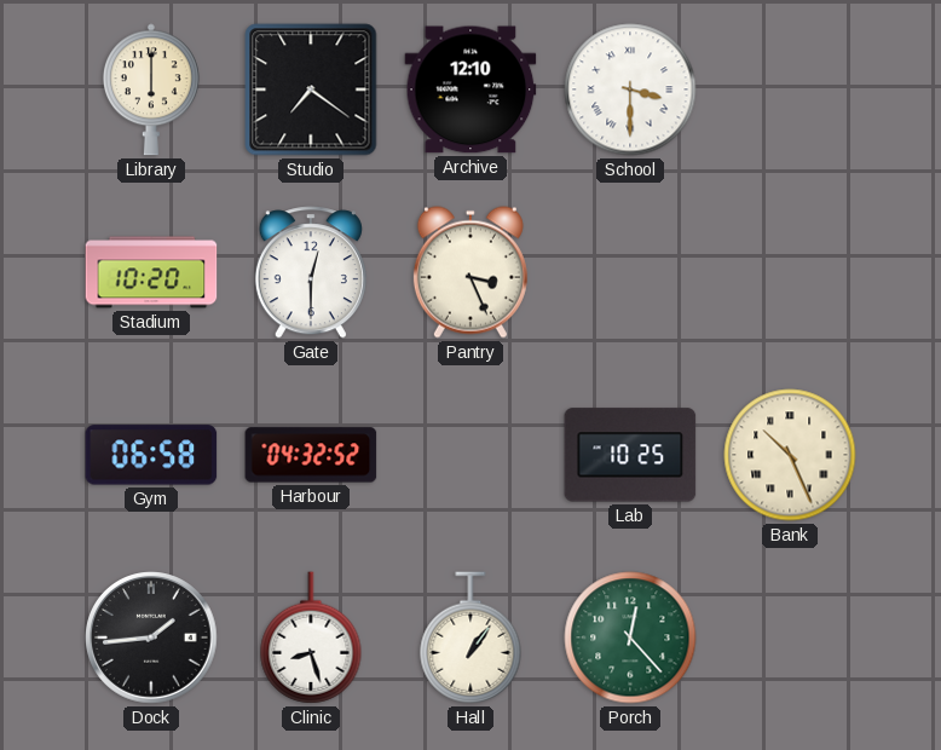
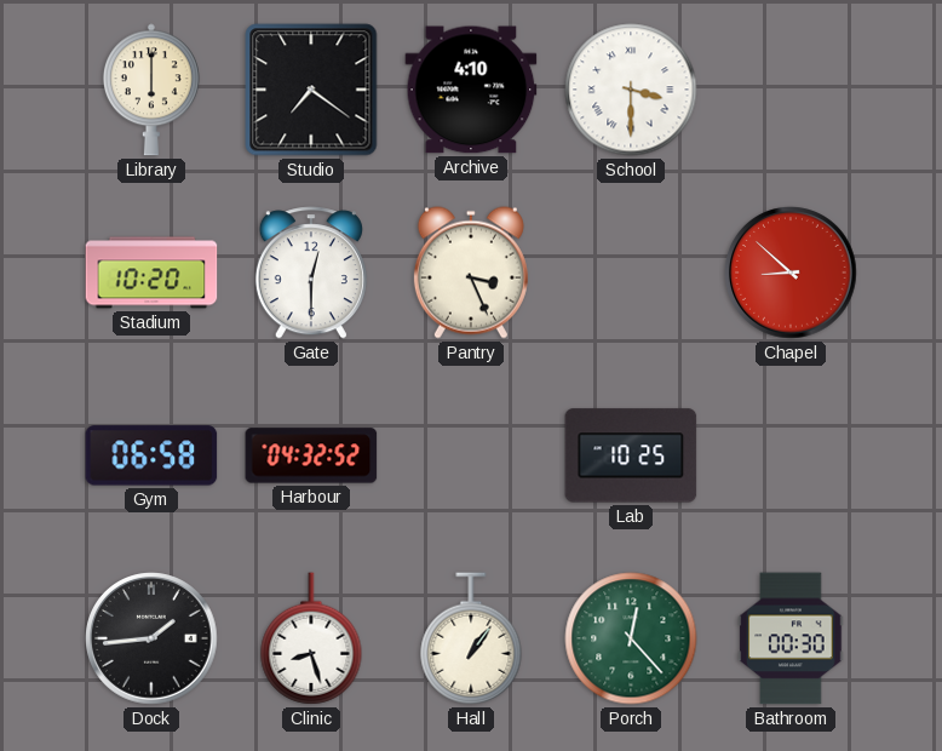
Archive: 12:10 -> 4:10
Chapel: none -> 8:52
Bank: 10:26 -> none
Bathroom: none -> 00:30
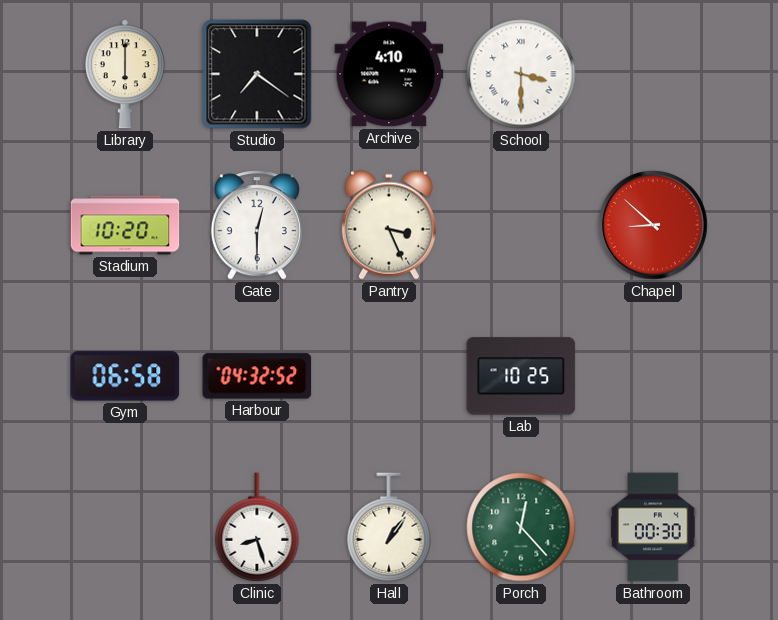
Dock: 1:44 -> none
